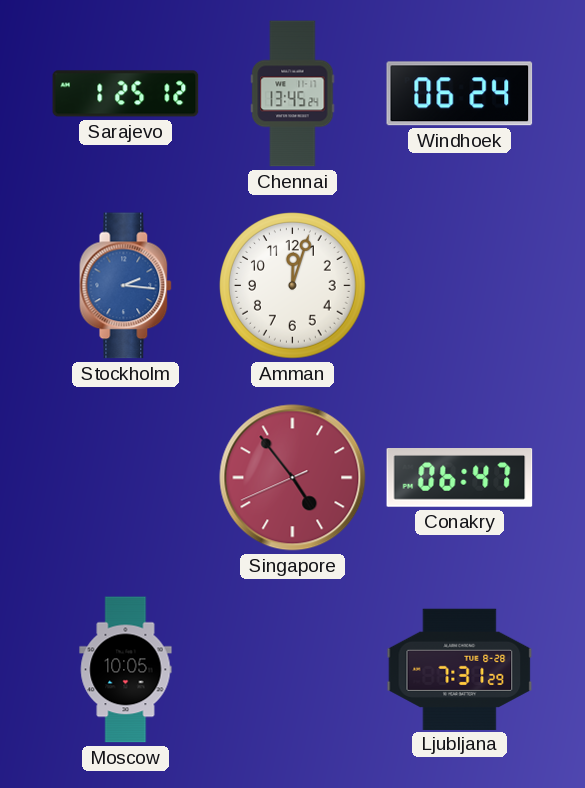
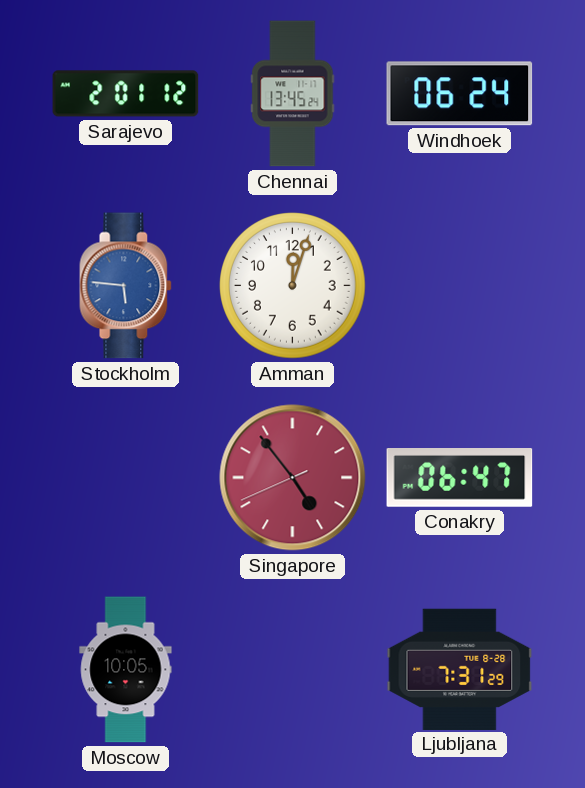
Sarajevo: 1:25 -> 2:01
Stockholm: 2:16 -> 5:46
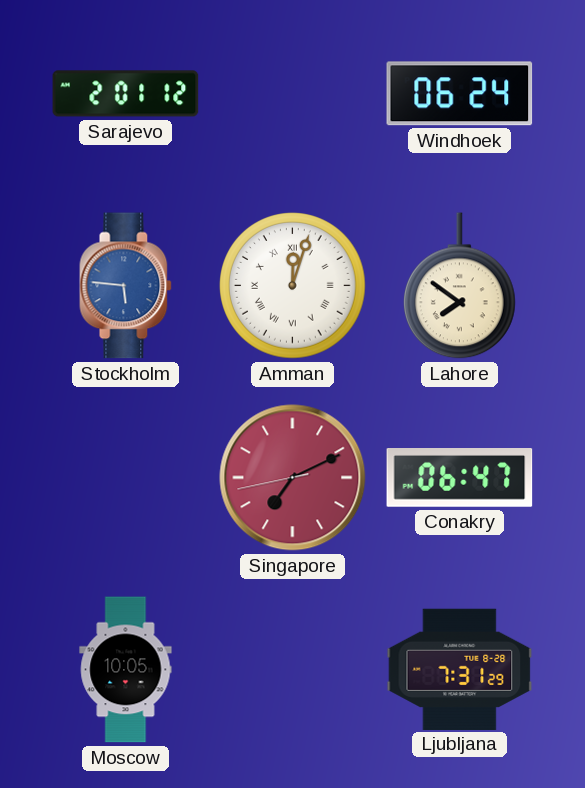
Chennai: 13:45 -> none
Amman numerals: Arabic -> Roman
Lahore: none -> 7:51
Singapore: 4:53 -> 7:10
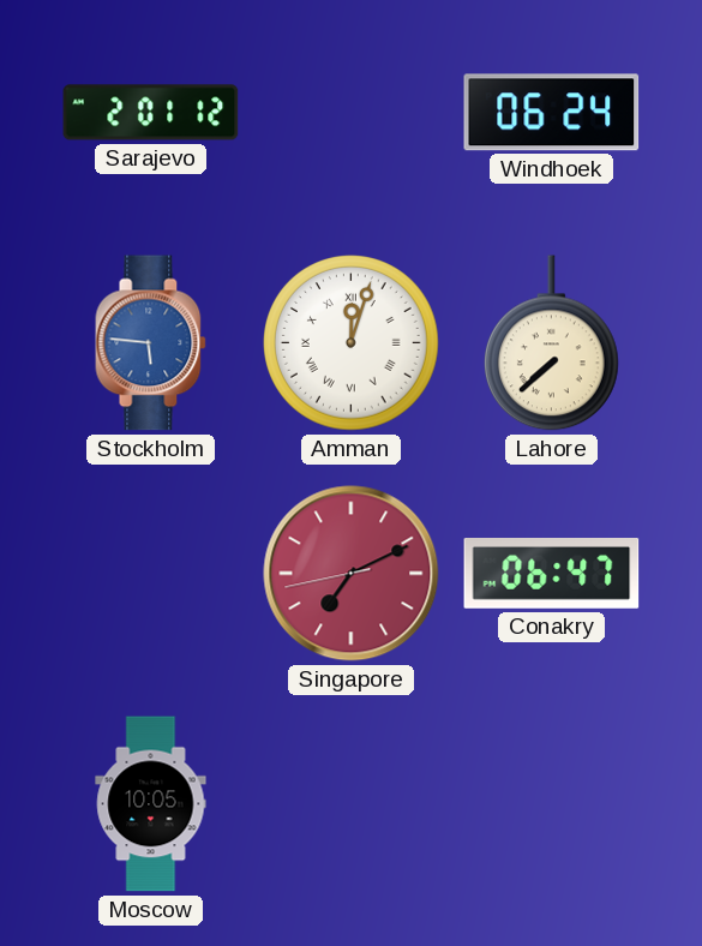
Lahore: 7:51 -> 7:38
Ljubljana: 7:31 -> none
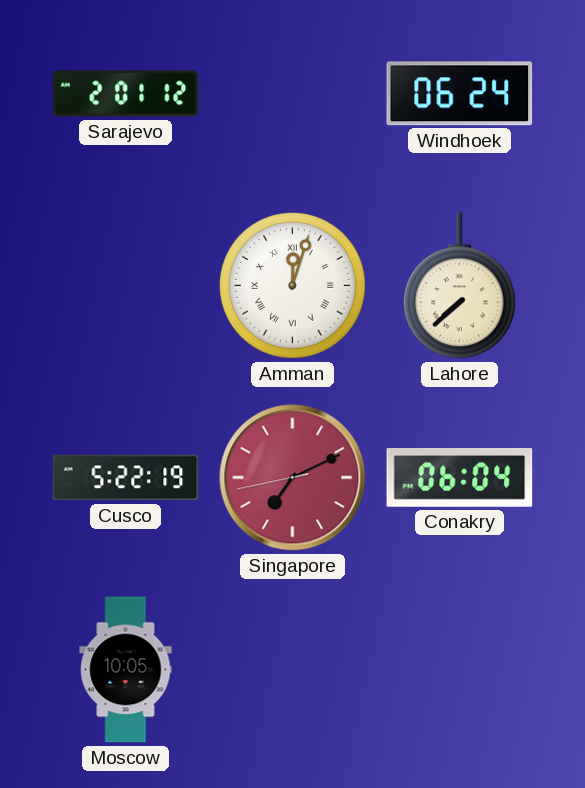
Stockholm: 5:46 -> none
Cusco: none -> 5:22
Conakry: 06:47 -> 06:04
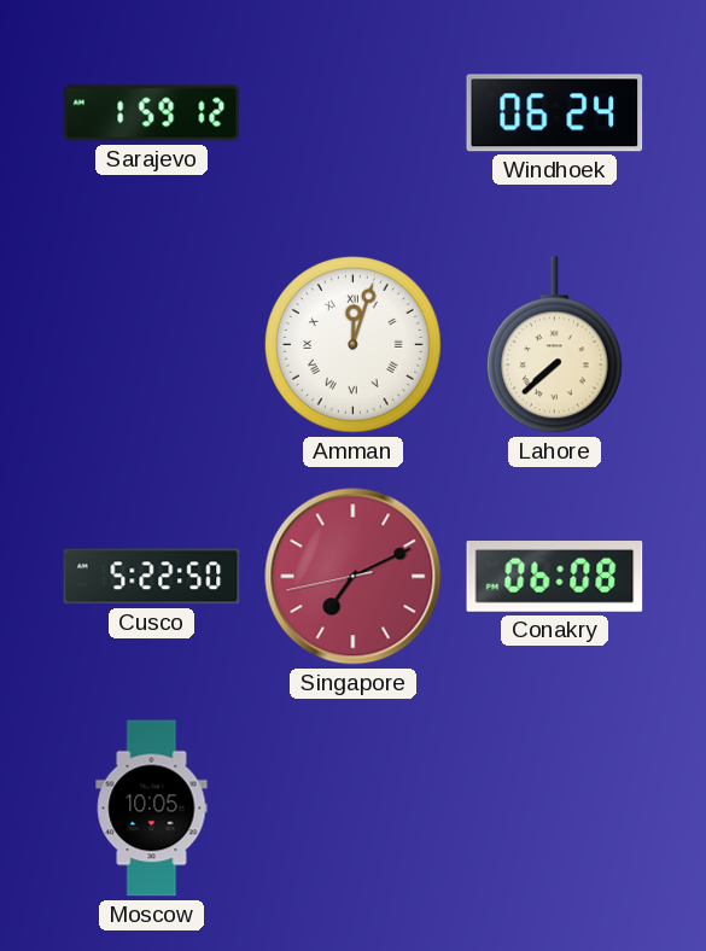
Sarajevo: 2:01 -> 1:59
Cusco: 5:22:19 -> 5:22:50
Conakry: 06:04 -> 06:08
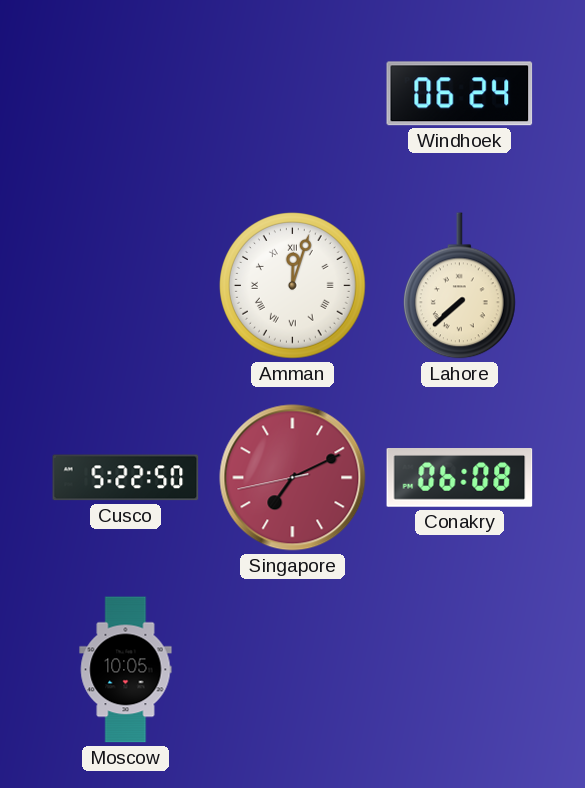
Sarajevo: 1:59 -> none
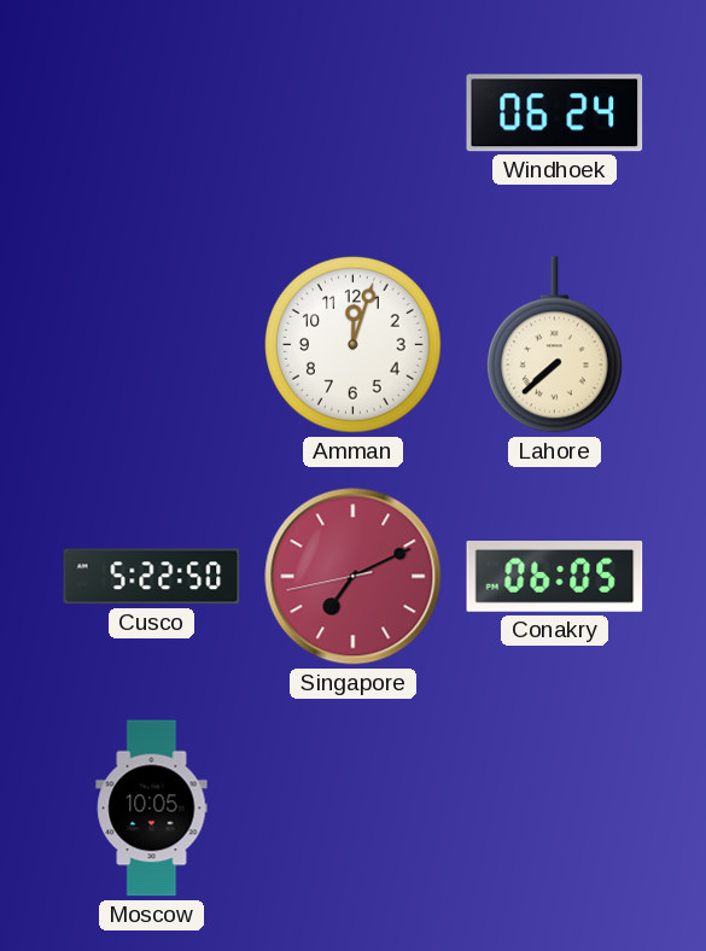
Amman numerals: Roman -> Arabic
Conakry: 06:08 -> 06:05
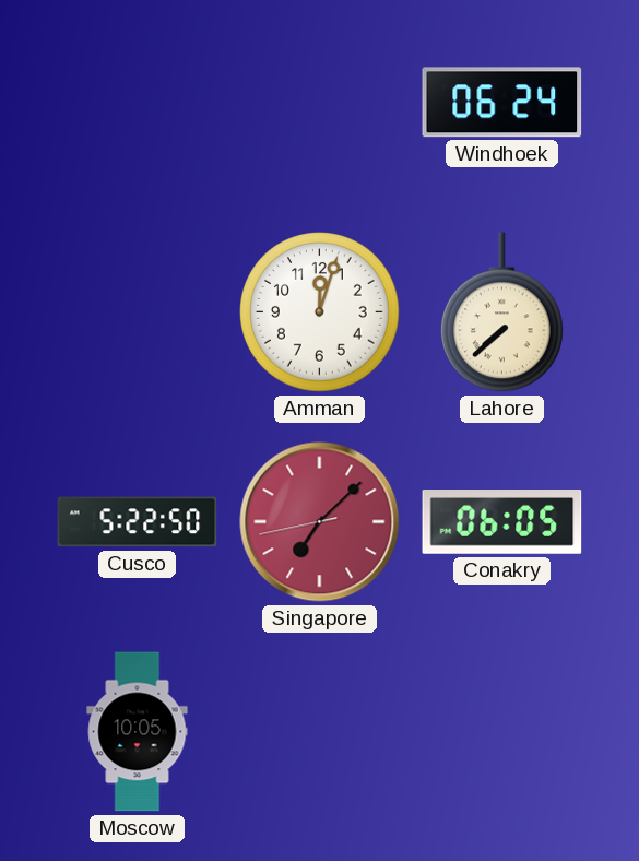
Singapore: 7:10 -> 7:07
